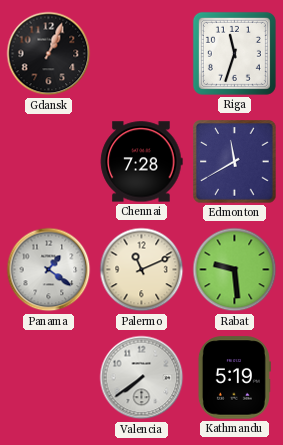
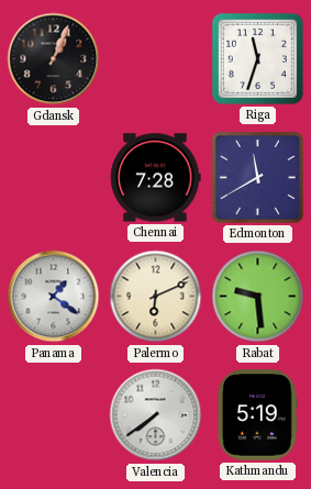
Palermo: 11:11 -> 6:11
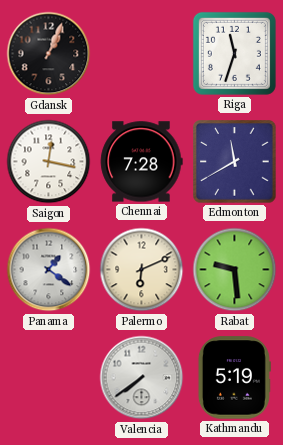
Saigon: none -> 12:17
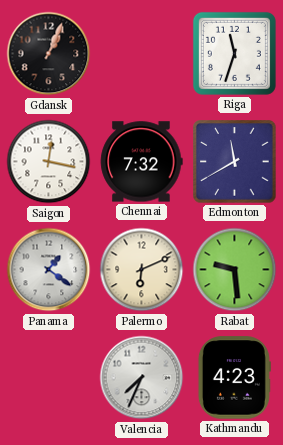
Chennai: 7:28 -> 7:32
Valencia: 7:39 -> 7:34
Kathmandu: 5:19 -> 4:23
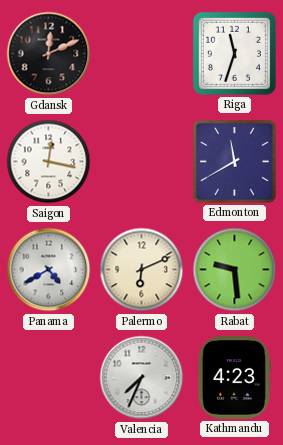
Gdansk: 1:04 -> 12:11
Chennai: 7:32 -> none
Panama: 1:21 -> 4:40
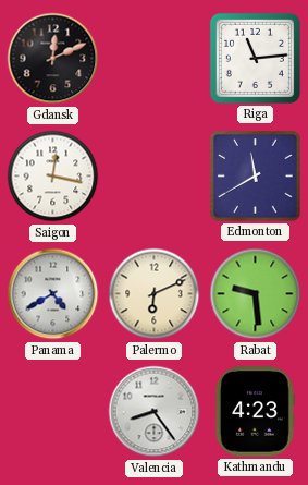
Riga: 11:33 -> 11:14
Valencia: 7:34 -> 8:24
